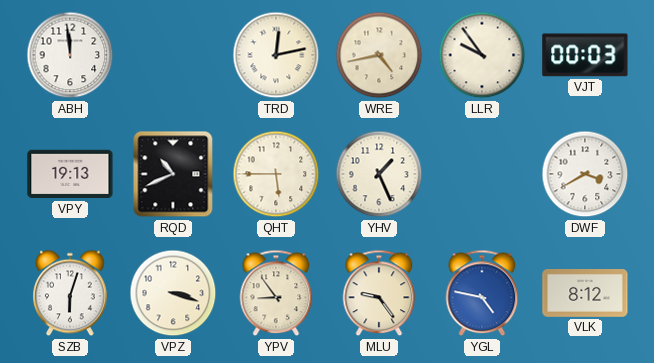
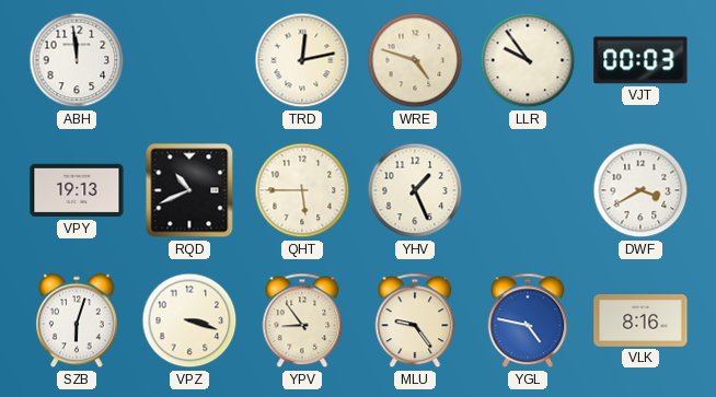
WRE: 4:43 -> 4:48
VLK: 8:12 -> 8:16
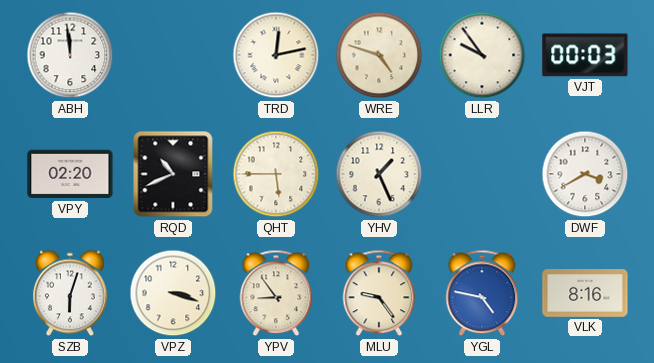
VPY: 19:13 -> 02:20
